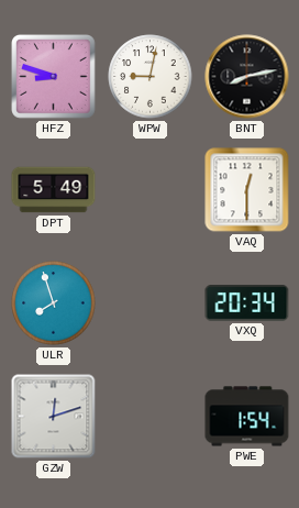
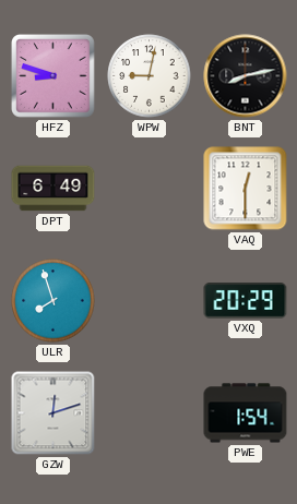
DPT: 5:49 -> 6:49
VXQ: 20:34 -> 20:29
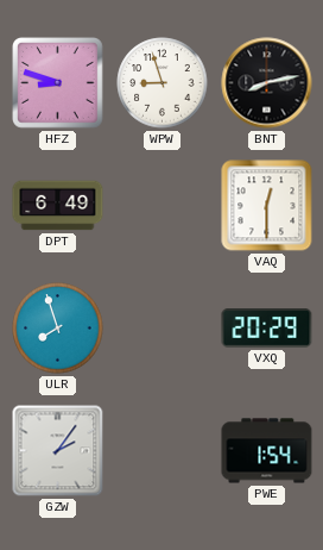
WPW: 9:02 -> 8:57
GZW: 12:12 -> 2:06
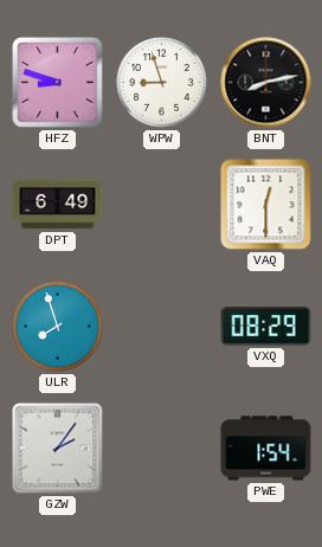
VXQ: 20:29 -> 08:29
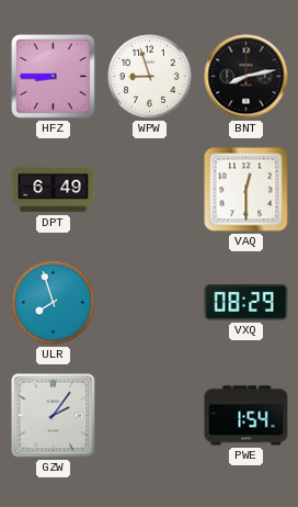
HFZ: 8:48 -> 8:45
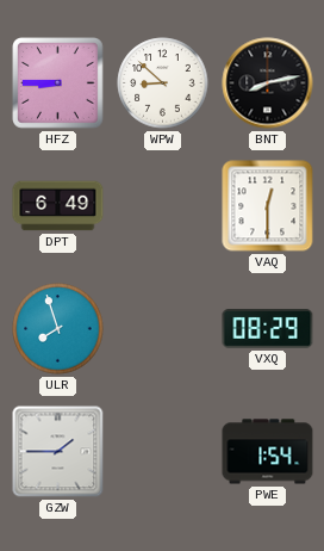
WPW: 8:57 -> 8:52
GZW: 2:06 -> 1:45
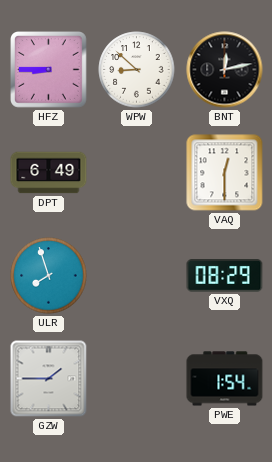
BNT: 8:13 -> 12:13
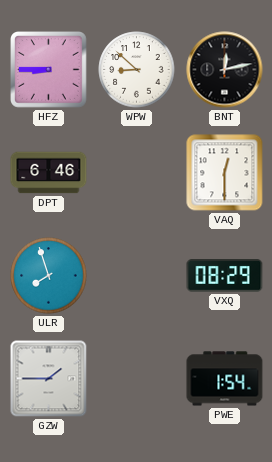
DPT: 6:49 -> 6:46
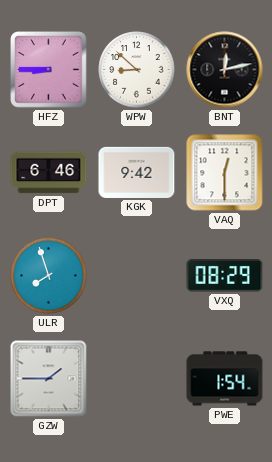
KGK: none -> 9:42
